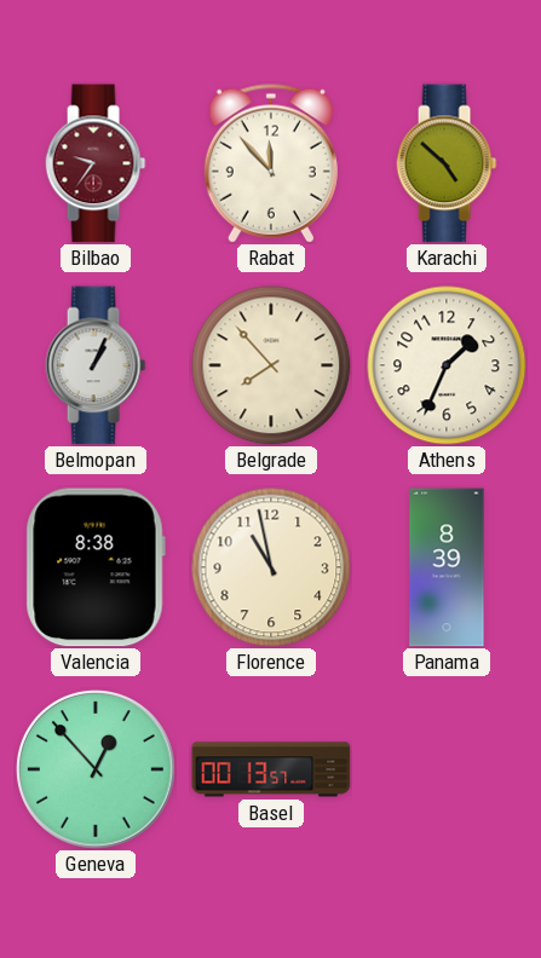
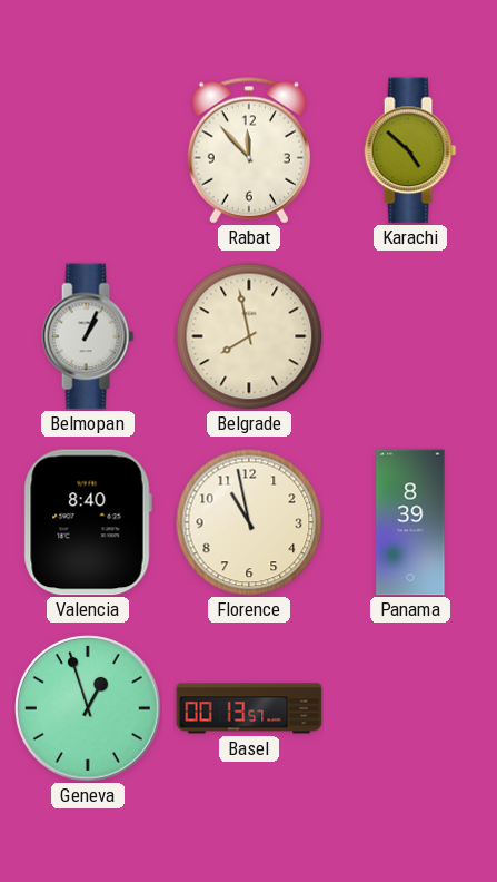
Bilbao: 9:36 -> none
Belgrade: 7:53 -> 7:58
Athens: 1:34 -> none
Valencia: 8:38 -> 8:40
Geneva: 12:53 -> 12:57
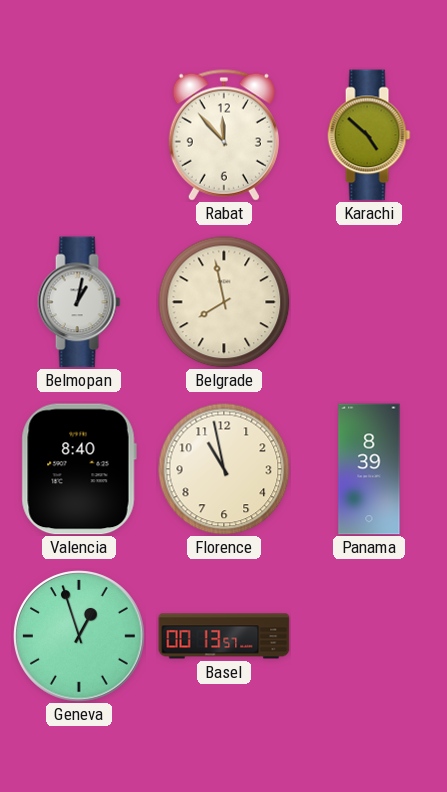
Belmopan: 1:04 -> 1:02
